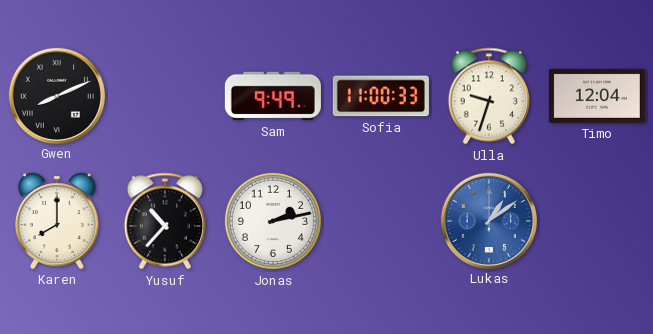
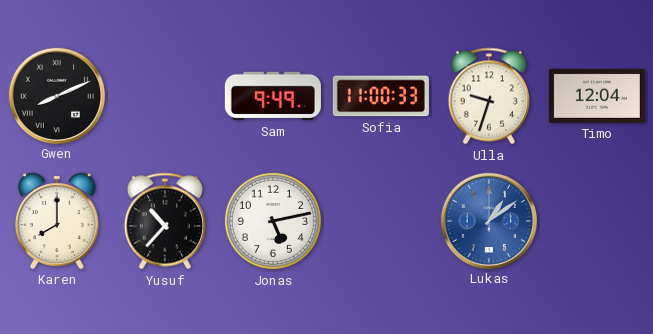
Jonas: 2:13 -> 5:13
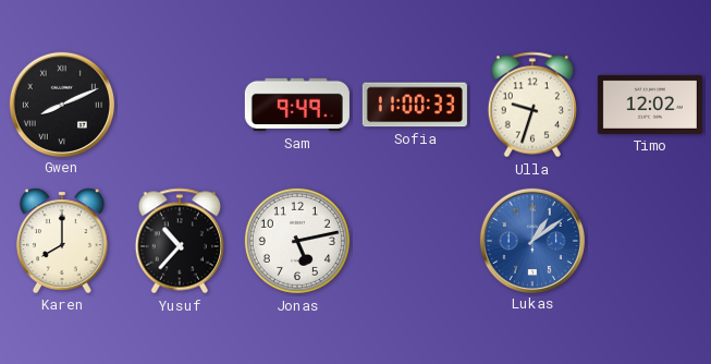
Timo: 12:04 -> 12:02
